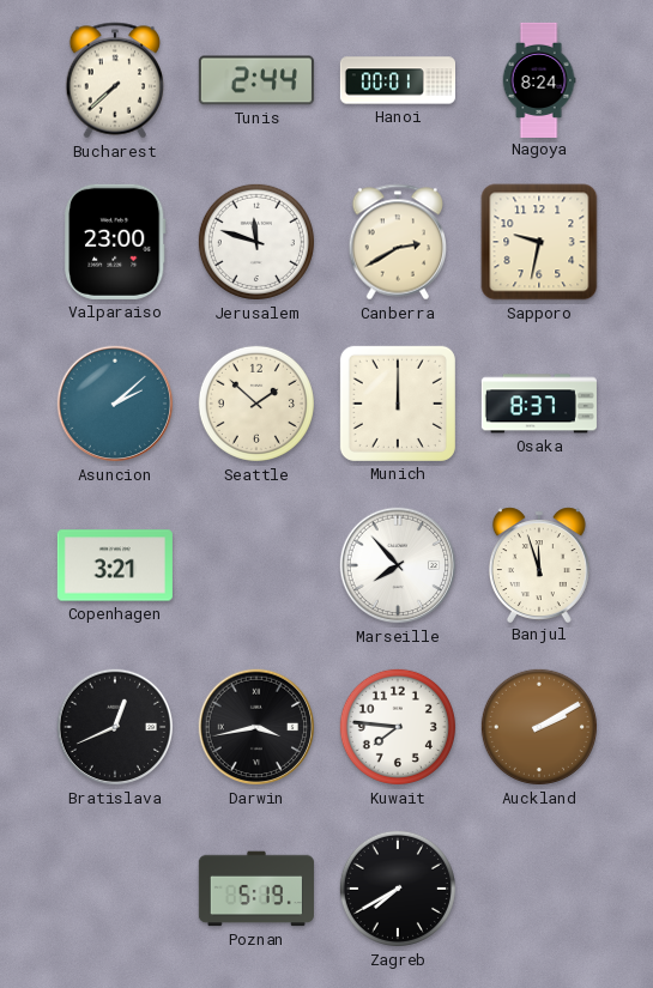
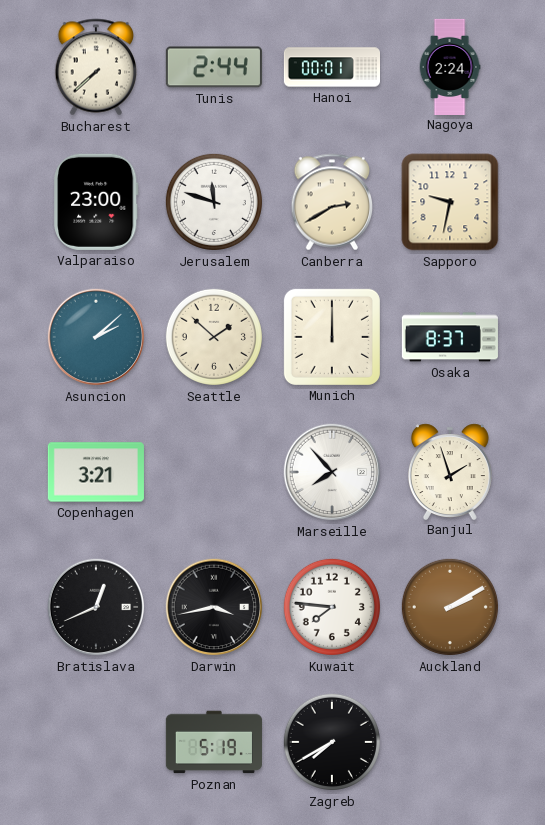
Nagoya: 8:24 -> 2:24
Banjul: 11:57 -> 1:57
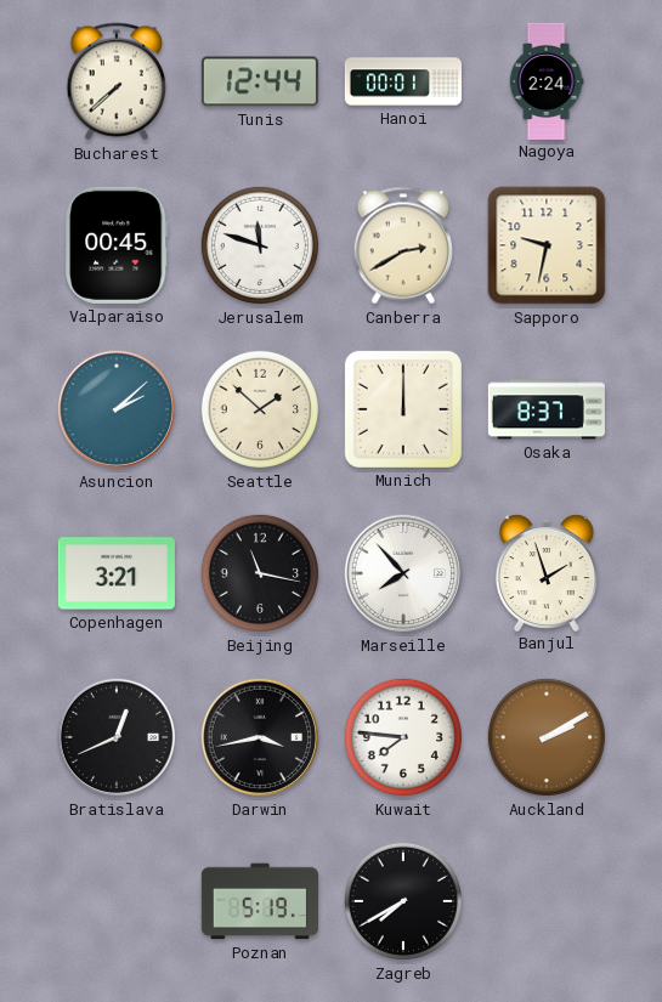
Tunis: 2:44 -> 12:44
Valparaiso: 23:00 -> 00:45
Beijing: none -> 11:17
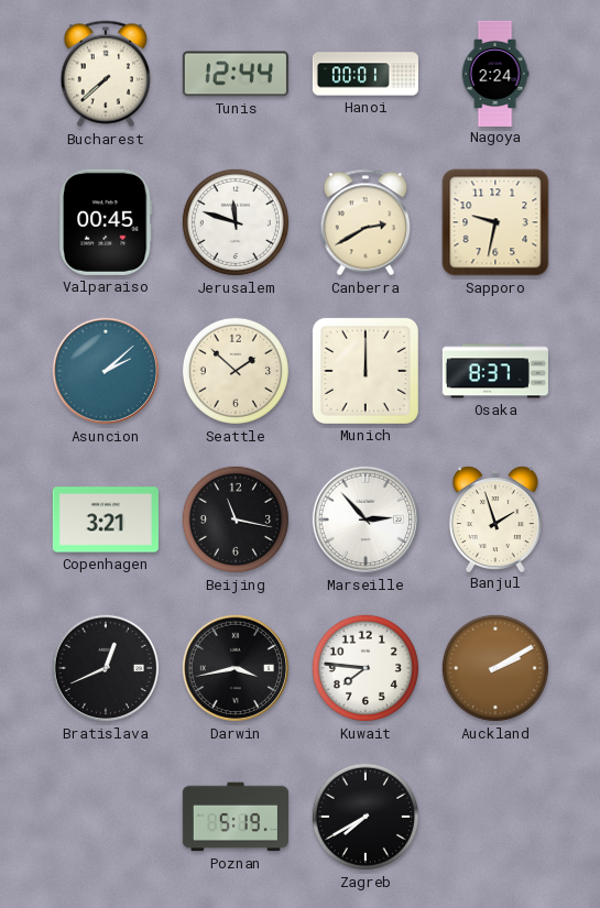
Marseille: 7:53 -> 2:53
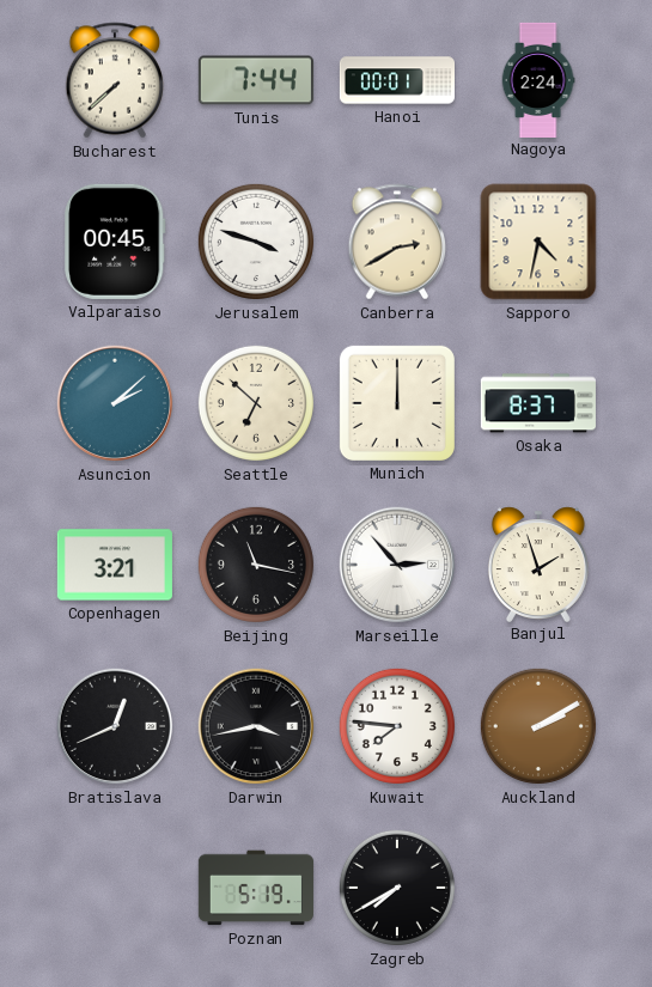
Tunis: 12:44 -> 7:44
Jerusalem: 11:48 -> 3:48
Sapporo: 9:32 -> 4:32
Seattle: 1:52 -> 6:52
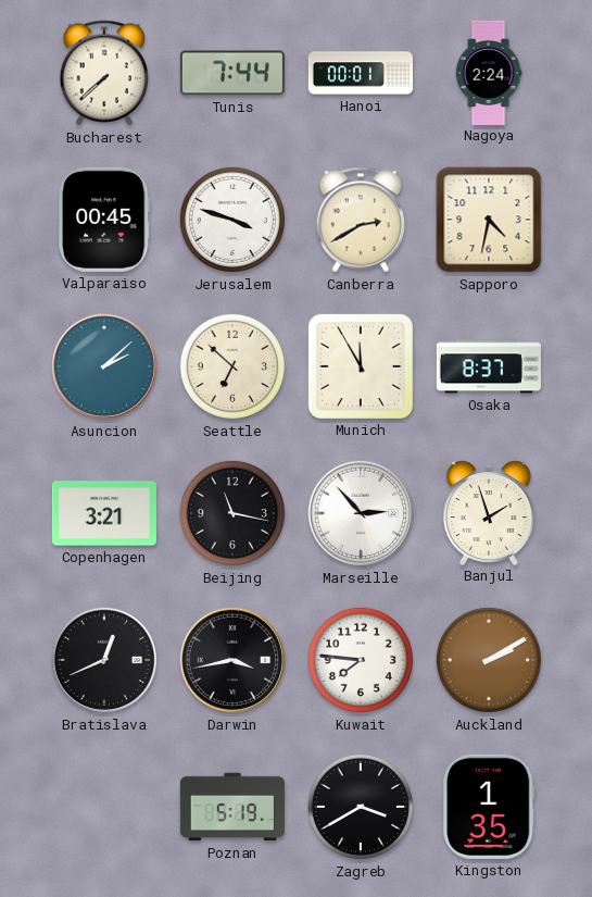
Munich: 12:00 -> 11:55
Zagreb: 7:40 -> 3:40
Kingston: none -> 1:35
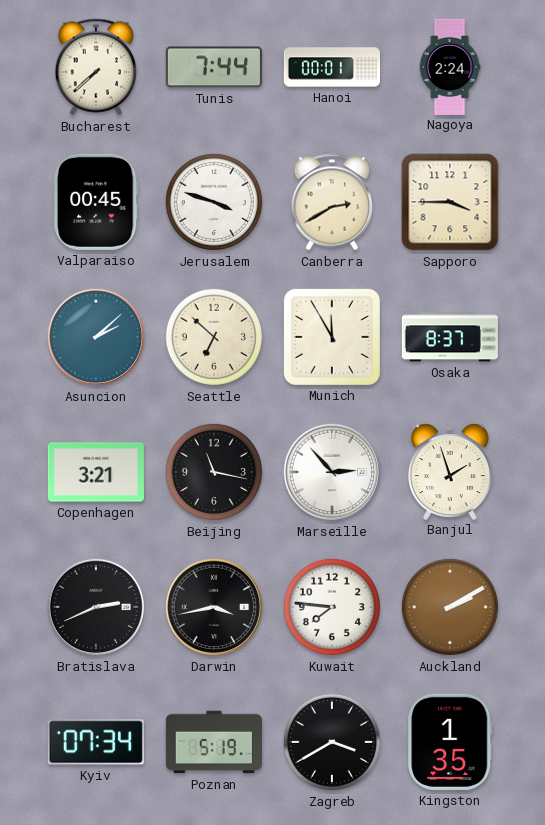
Sapporo: 4:32 -> 3:45
Bratislava: 12:41 -> 2:41
Kyiv: none -> 07:34
